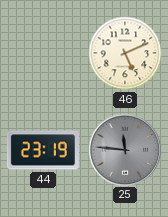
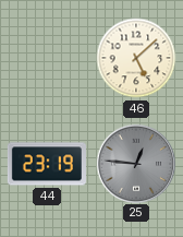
46: 5:11 -> 5:08
25: 11:46 -> 12:46
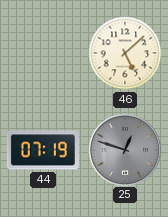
44: 23:19 -> 07:19
25: 12:46 -> 12:48
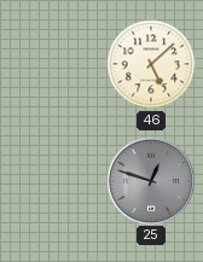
44: 07:19 -> none
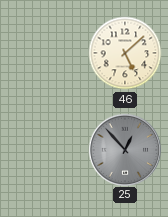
25: 12:48 -> 12:53
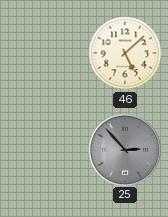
25: 12:53 -> 2:53
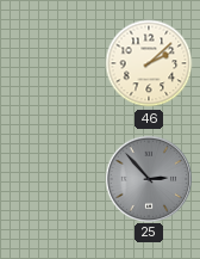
46: 5:08 -> 2:08
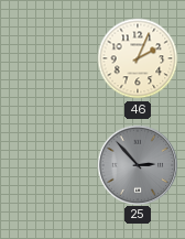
46: 2:08 -> 2:04
